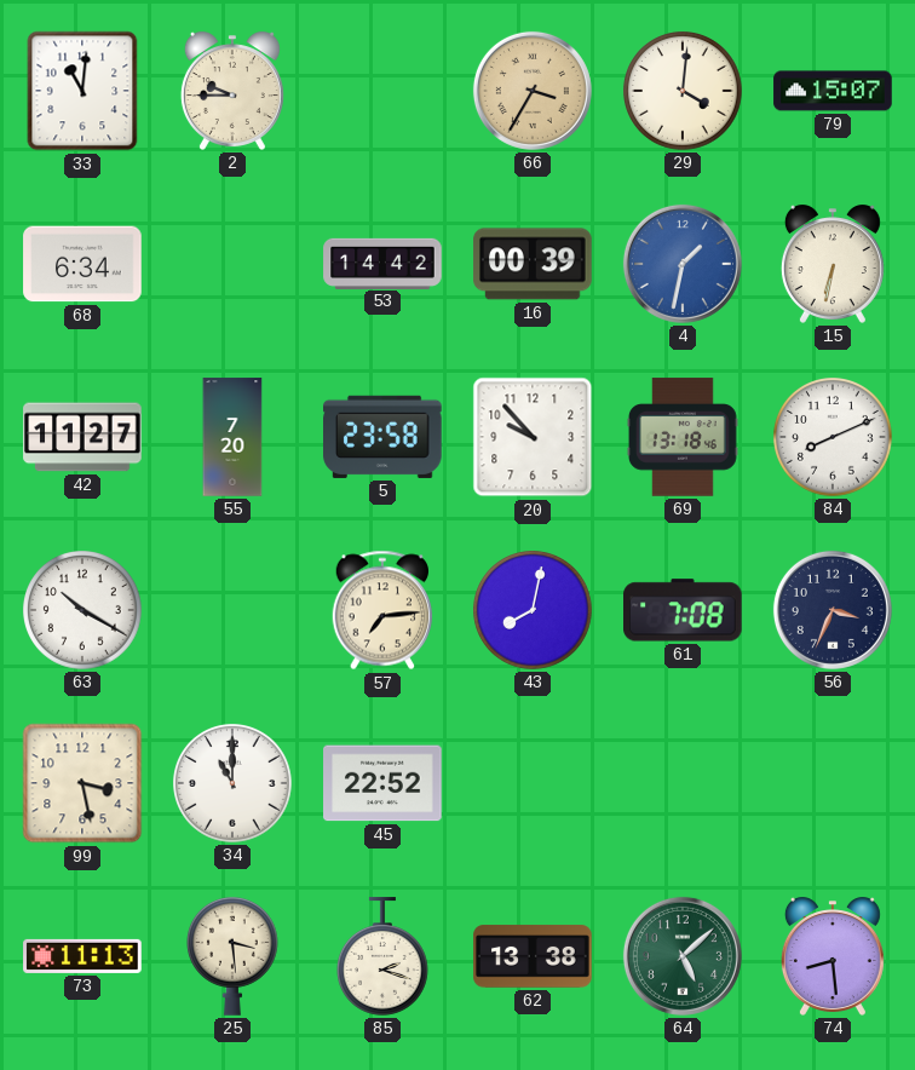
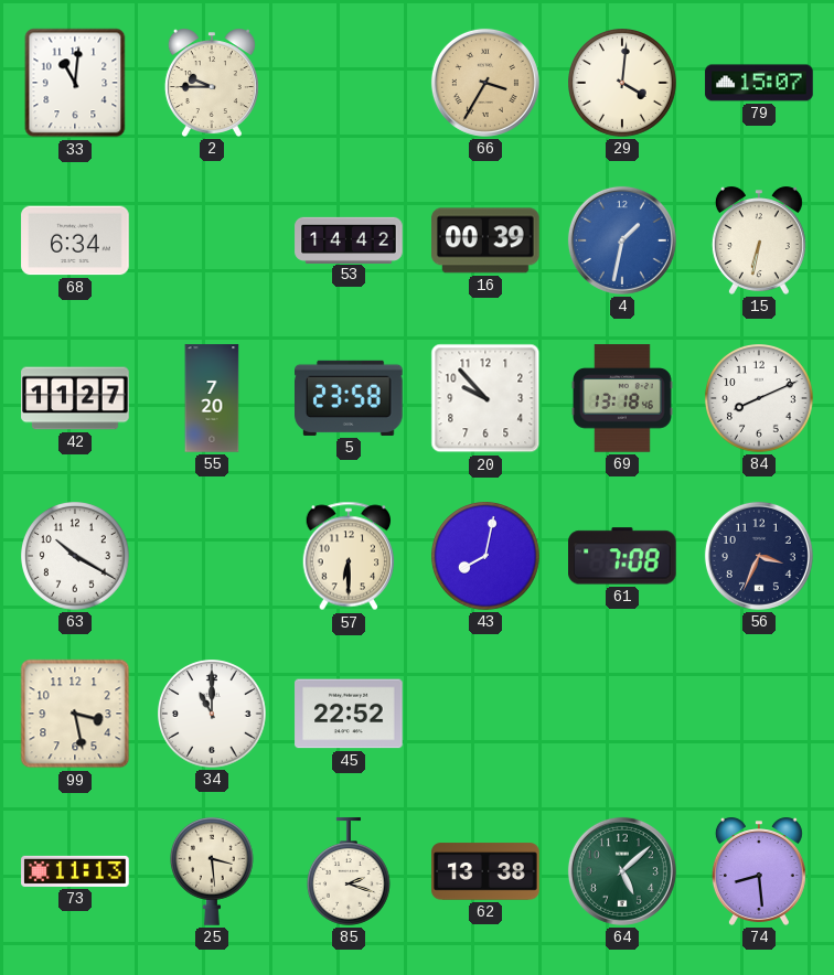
57: 7:14 -> 6:30
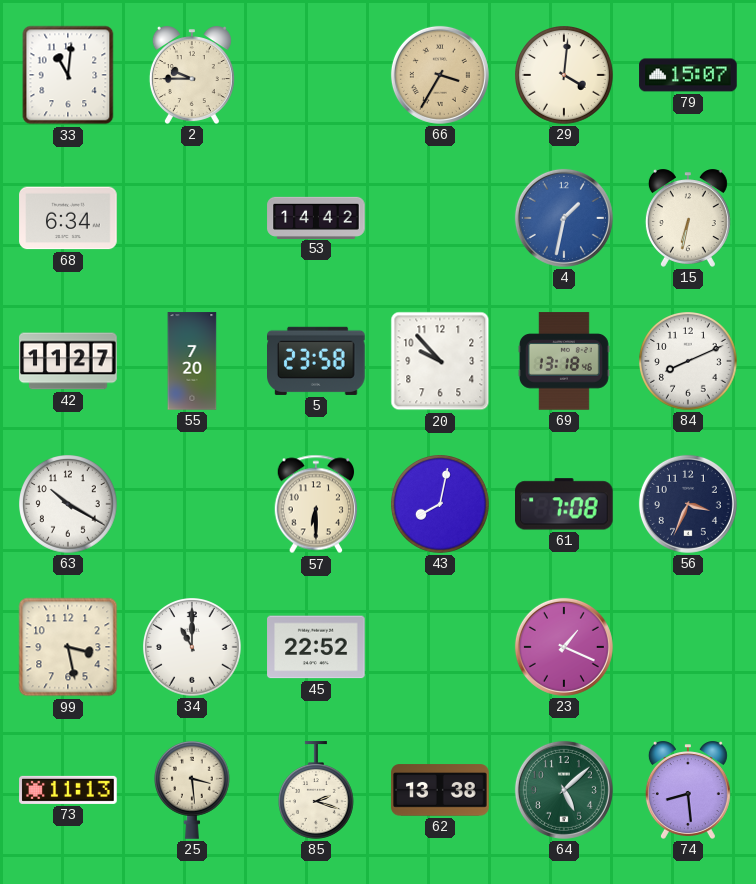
16: 00:39 -> none
23: none -> 1:19
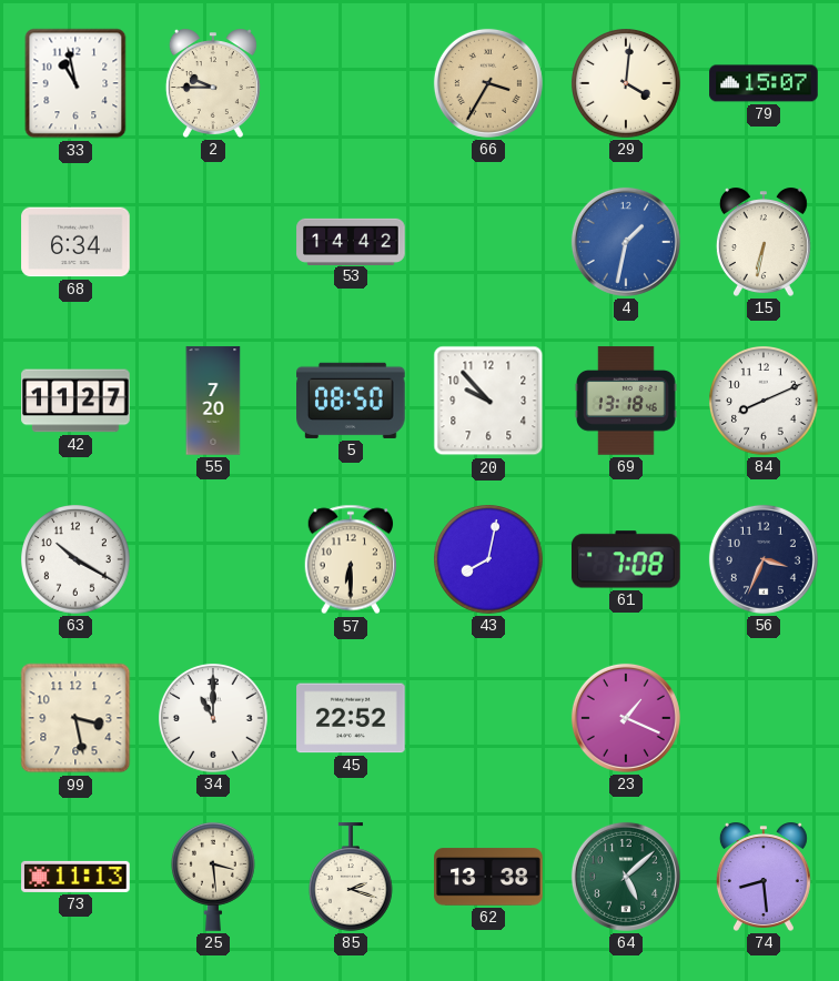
33: 11:01 -> 10:58
5: 23:58 -> 08:50
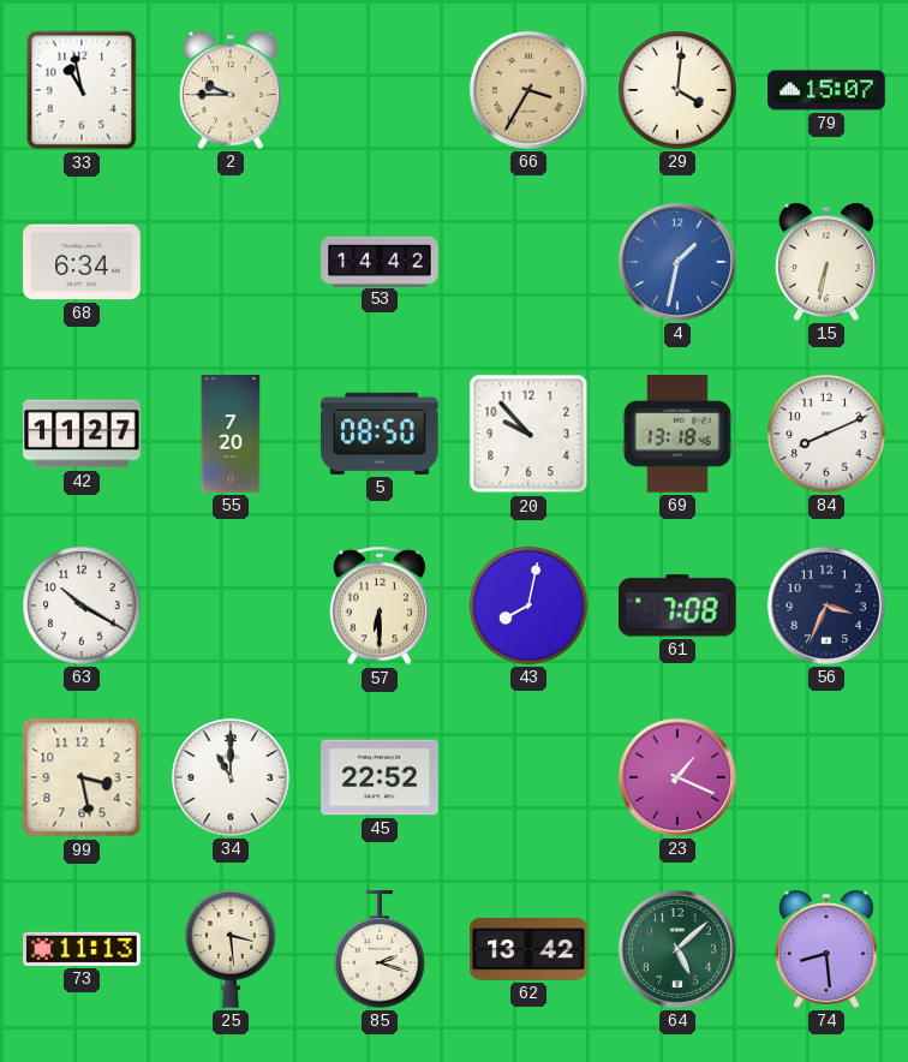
62: 13:38 -> 13:42
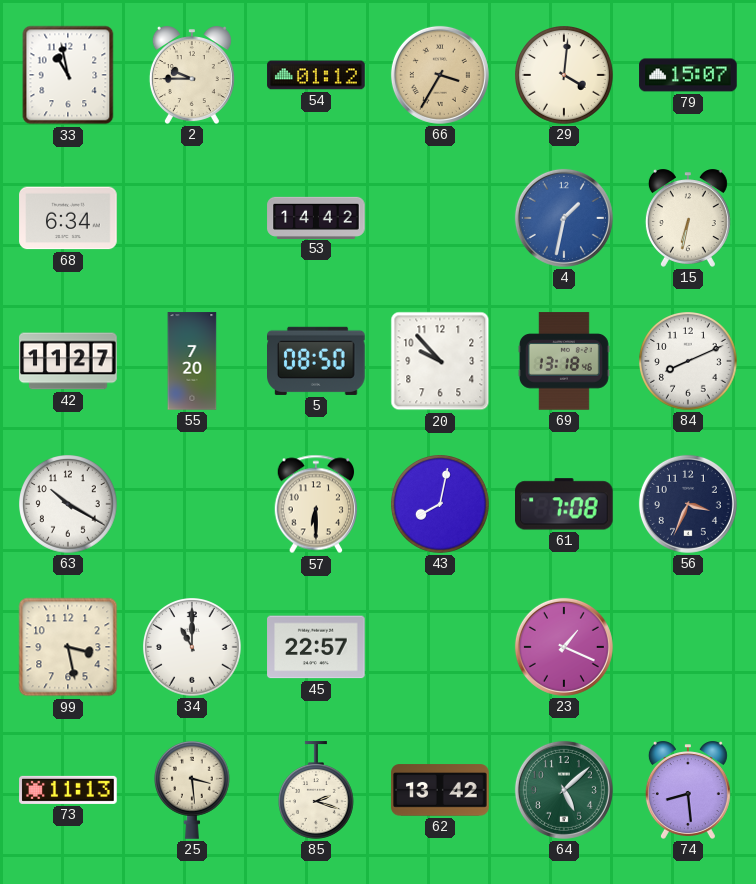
54: none -> 01:12
45: 22:52 -> 22:57
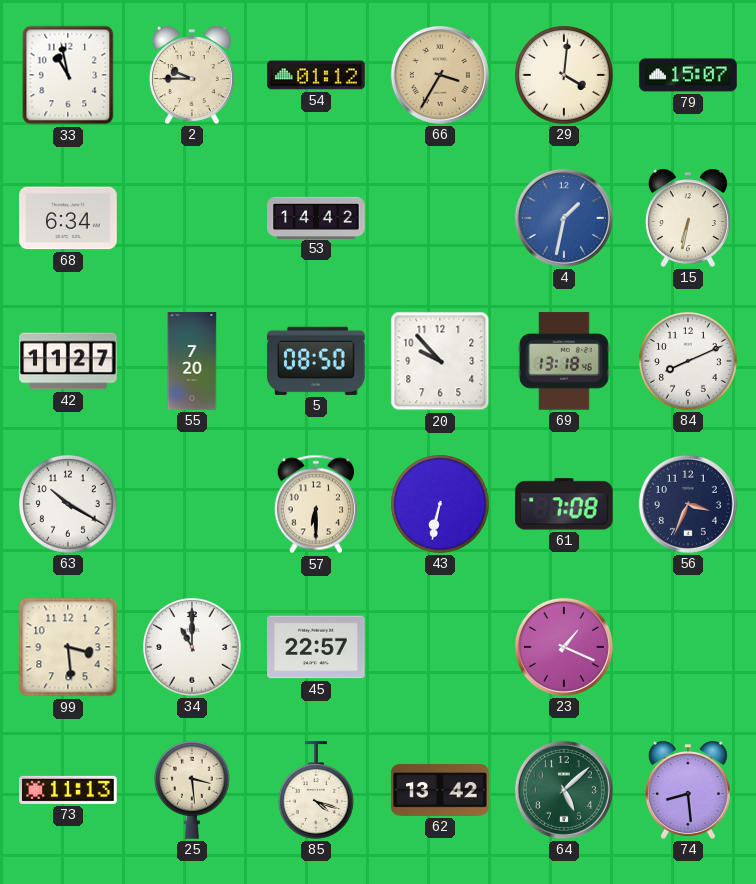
43: 8:02 -> 6:32
99: 3:28 -> 3:29
85: 2:18 -> 4:18
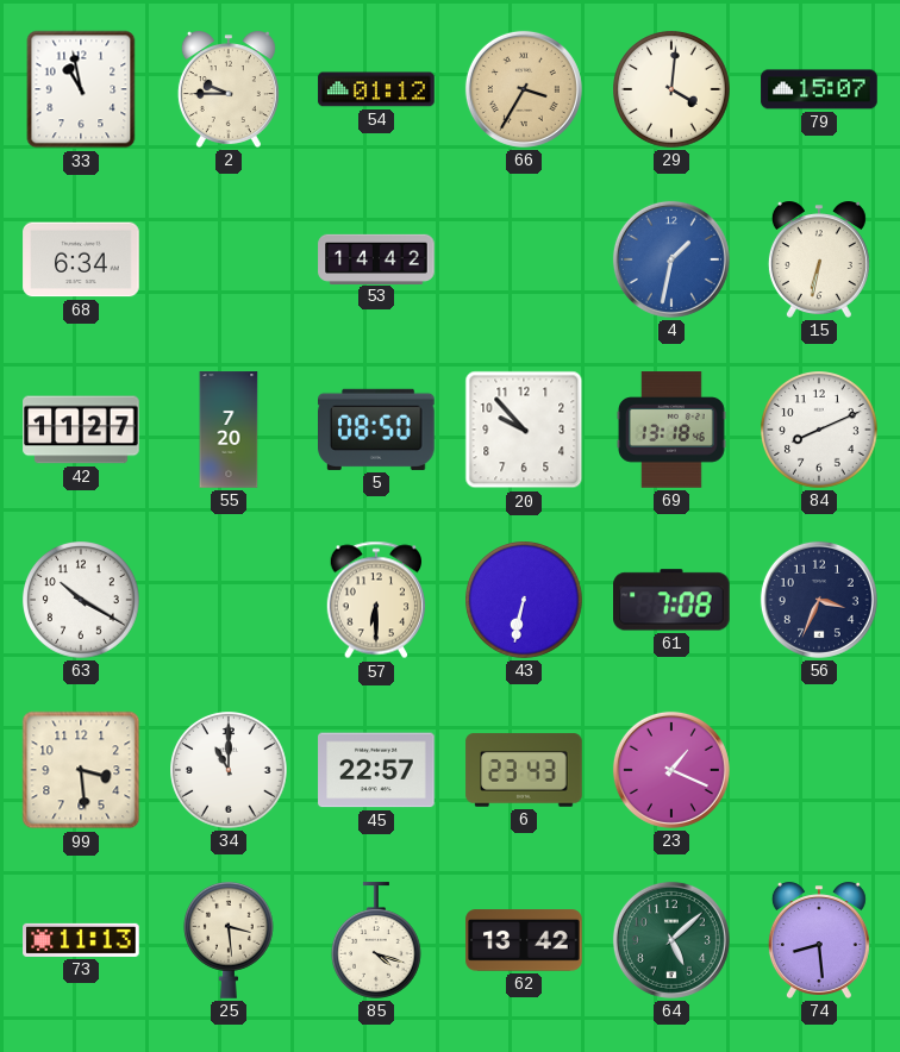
6: none -> 23:43
